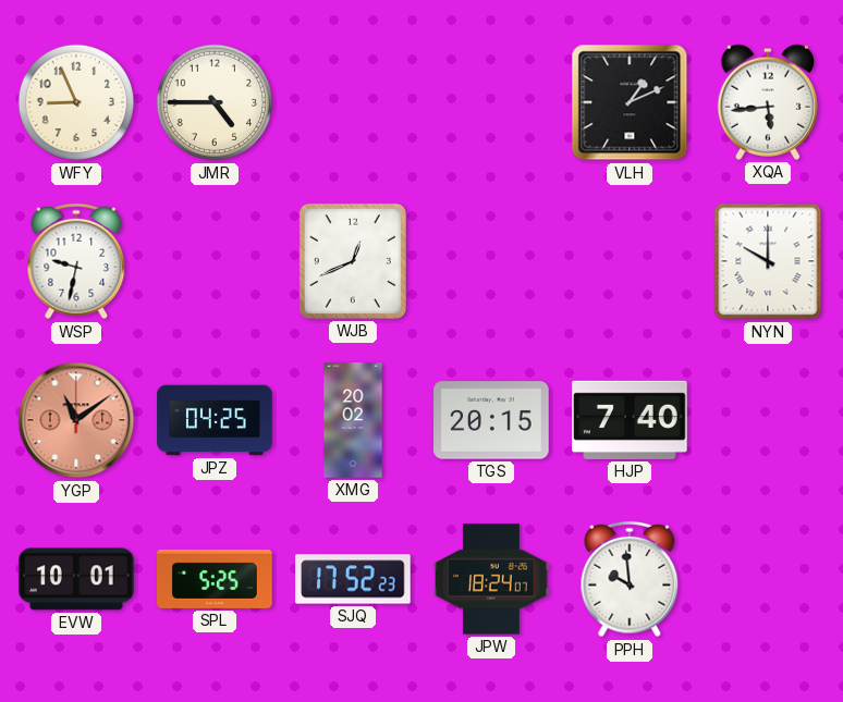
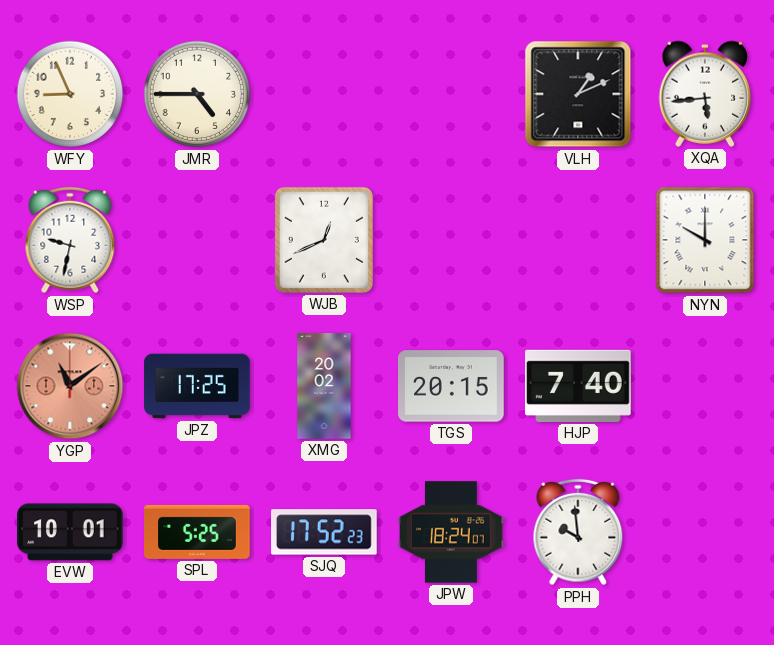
JPZ: 04:25 -> 17:25
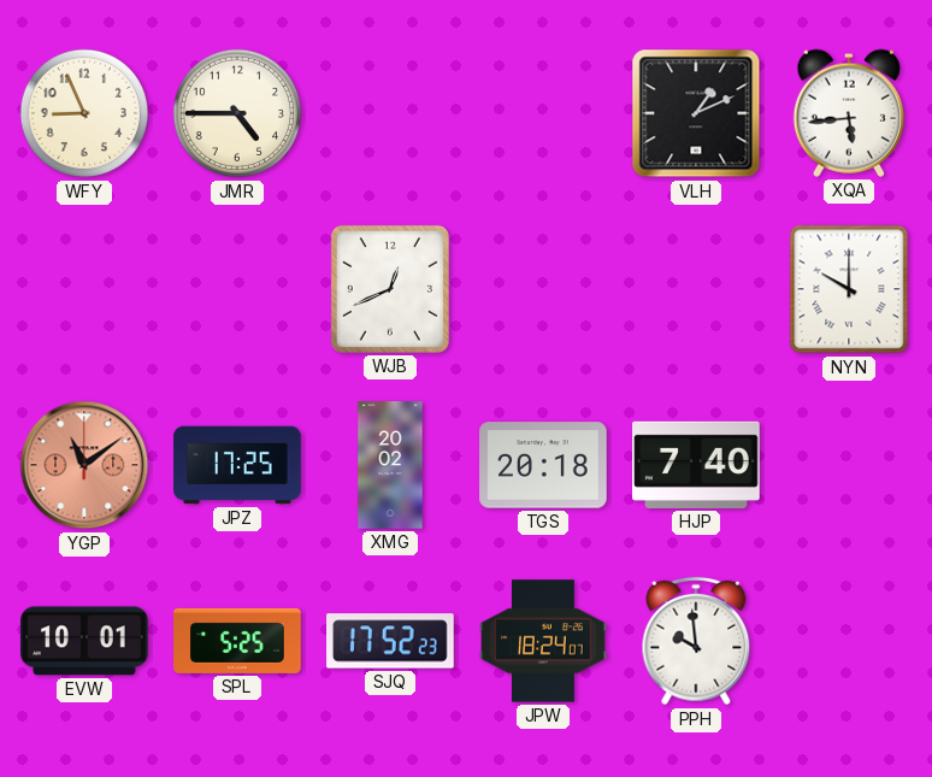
WSP: 9:32 -> none
TGS: 20:15 -> 20:18
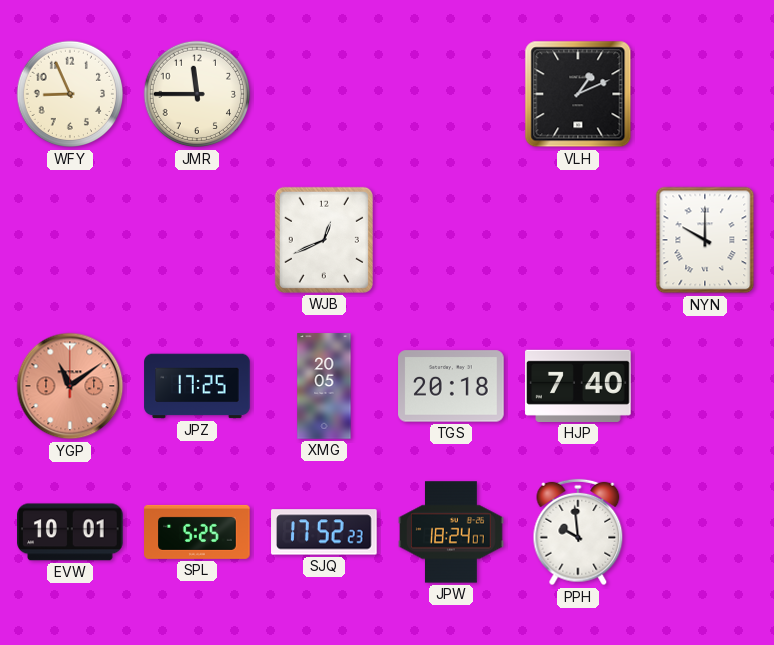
JMR: 4:45 -> 11:45
XQA: 5:44 -> none
XMG: 20:02 -> 20:05
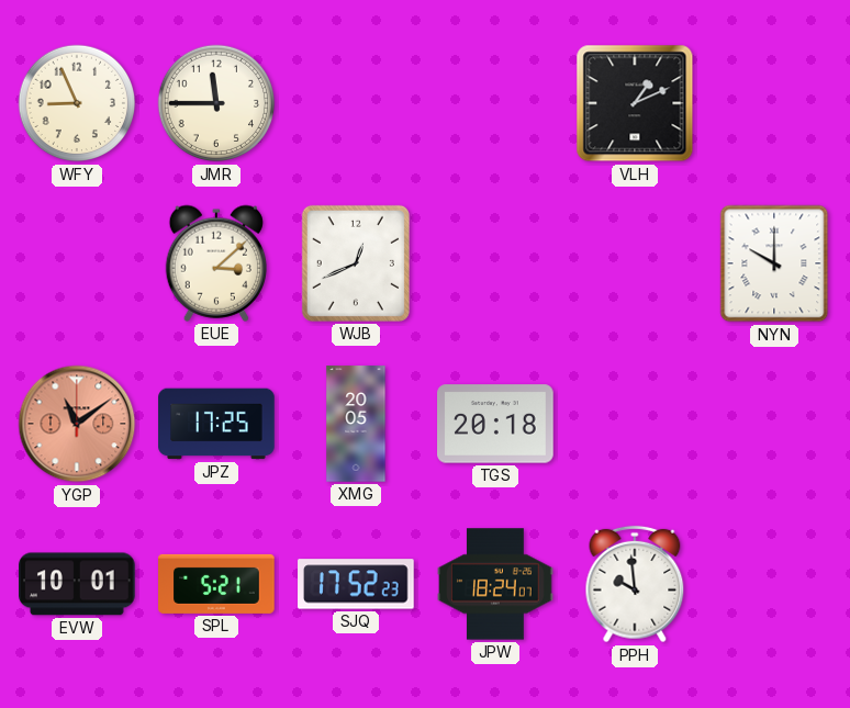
EUE: none -> 3:08
HJP: 7:40 -> none
SPL: 5:25 -> 5:21
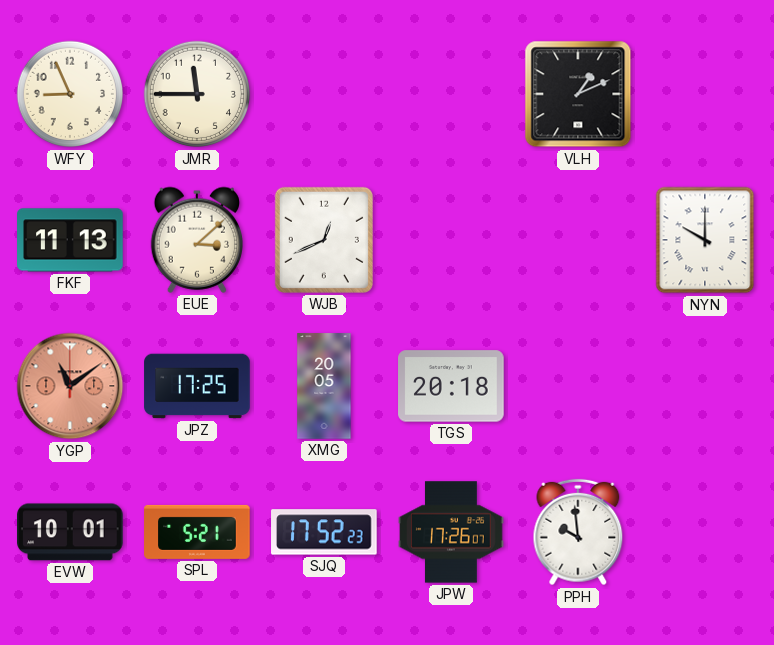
FKF: none -> 11:13
JPW: 18:24 -> 17:26
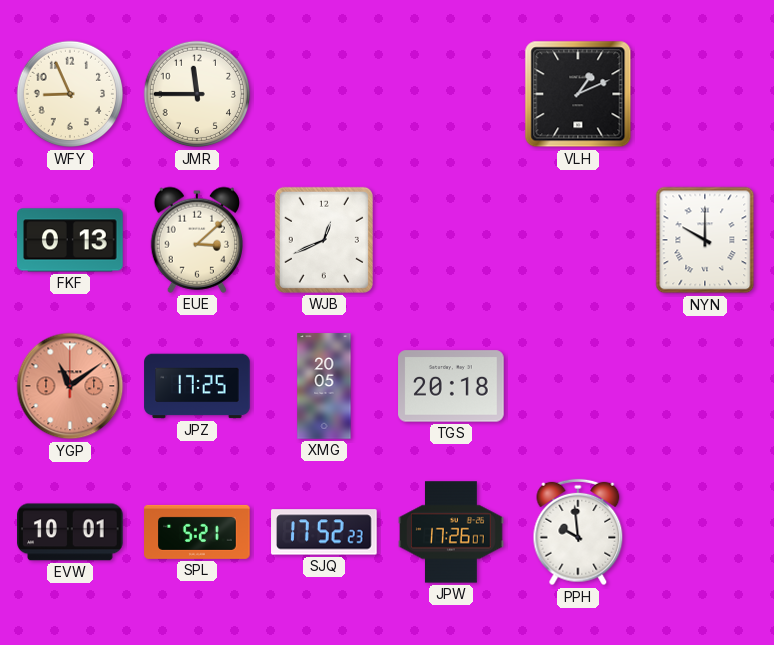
FKF: 11:13 -> 0:13
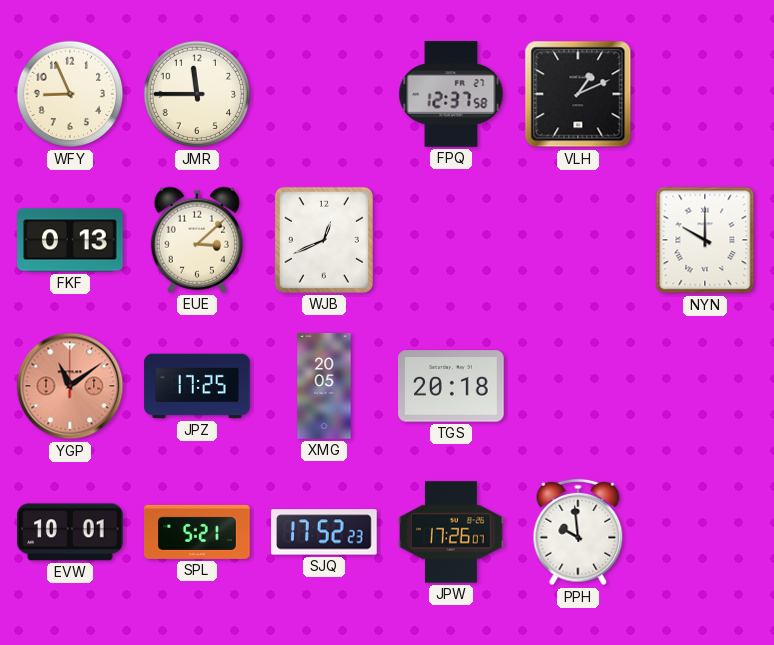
FPQ: none -> 12:37
